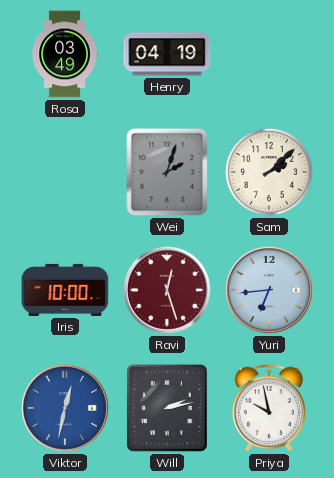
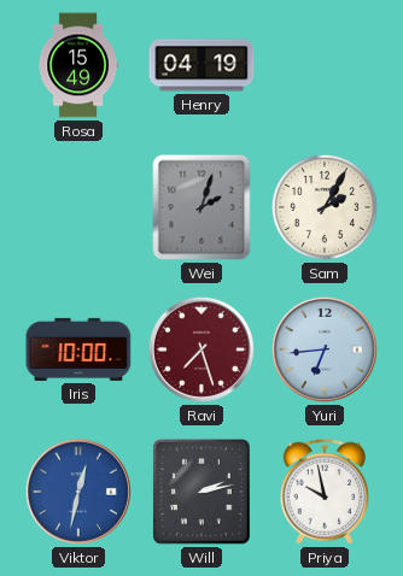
Rosa: 03:49 -> 15:49
Sam: 2:08 -> 2:05
Ravi: 12:27 -> 7:27
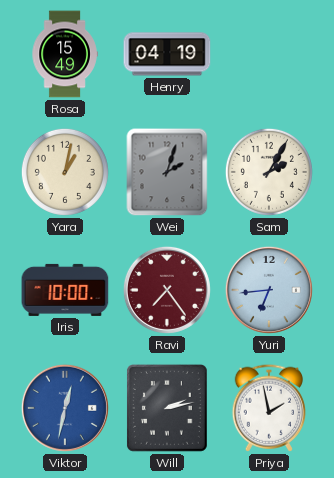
Yara: none -> 1:02
Ravi: 7:27 -> 7:24
Priya: 9:58 -> 1:58
